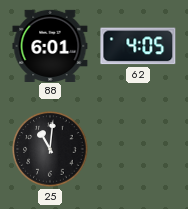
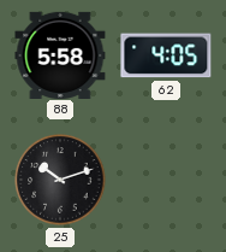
88: 6:01 -> 5:58
25: 11:01 -> 10:12
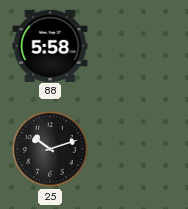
62: 4:05 -> none
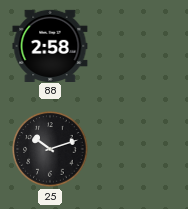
88: 5:58 -> 2:58
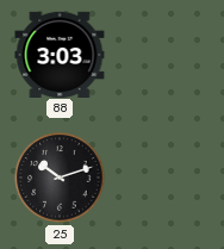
88: 2:58 -> 3:03
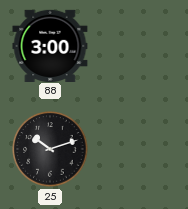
88: 3:03 -> 3:00
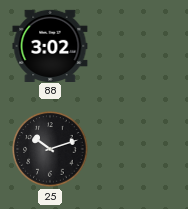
88: 3:00 -> 3:02
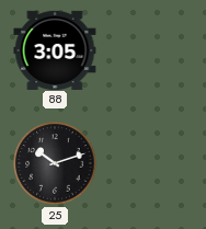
88: 3:02 -> 3:05
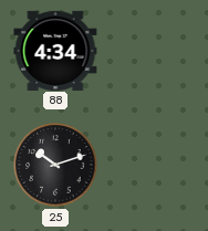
88: 3:05 -> 4:34
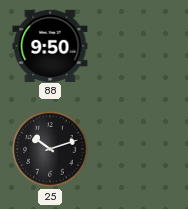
88: 4:34 -> 9:50
